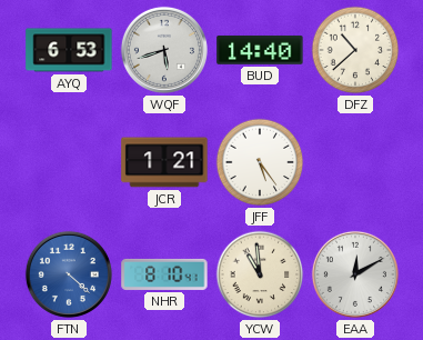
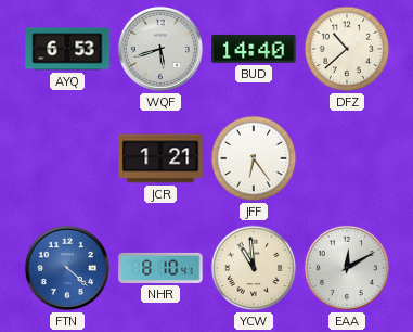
JFF: 5:24 -> 6:24
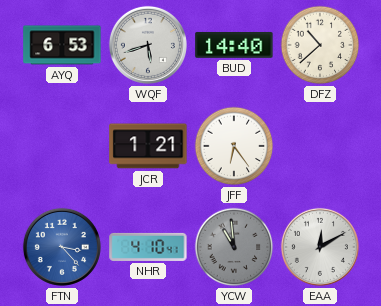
FTN: 4:22 -> 3:23
NHR: 8:10 -> 4:10
YCW dial: cream -> grey
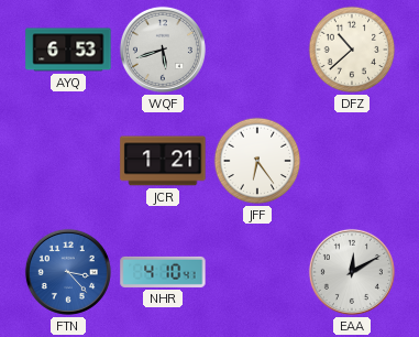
BUD: 14:40 -> none
YCW: 10:59 -> none
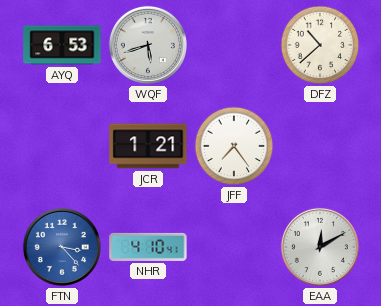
JFF: 6:24 -> 7:24
